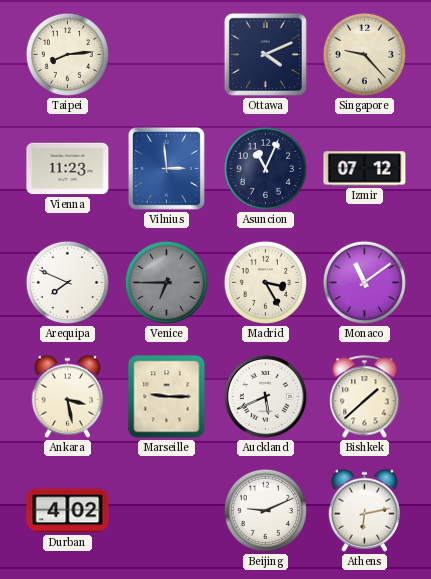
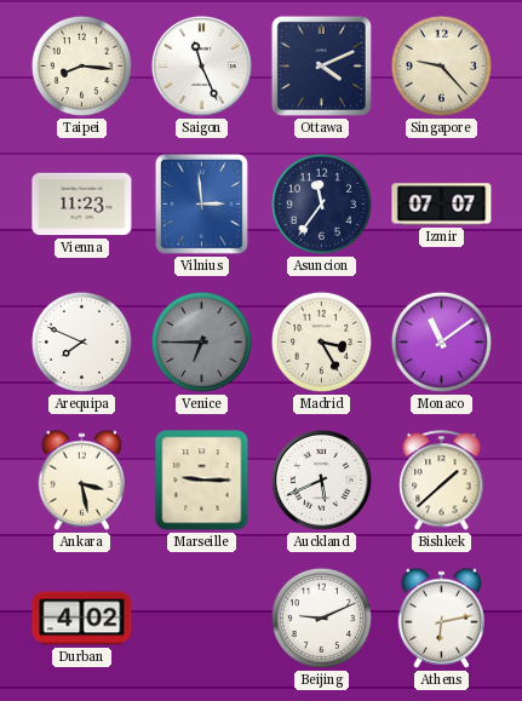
Taipei: 8:14 -> 8:16
Saigon: none -> 11:26
Asuncion: 11:04 -> 11:36
Izmir: 07:12 -> 07:07
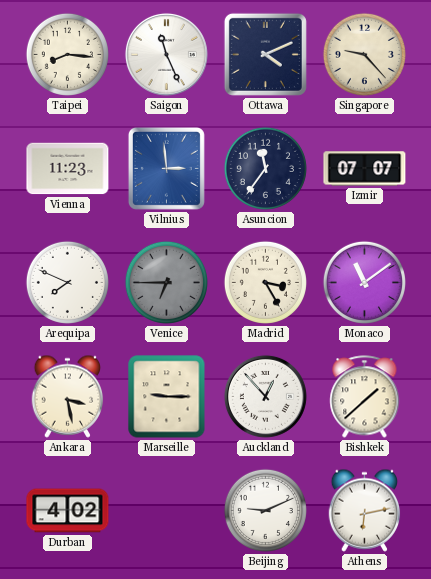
Auckland: 5:41 -> 12:53
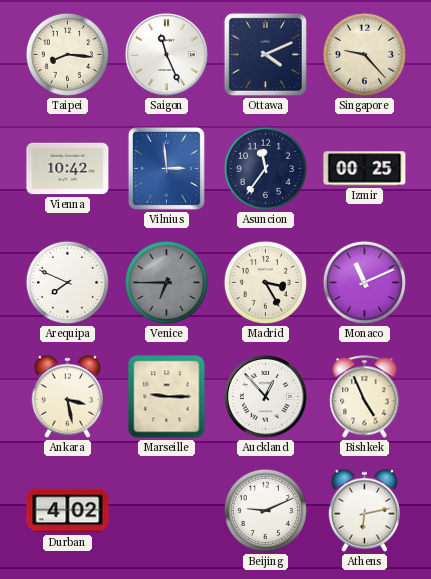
Vienna: 11:23 -> 10:42
Izmir: 07:07 -> 00:25
Monaco: 11:09 -> 11:11
Bishkek: 1:38 -> 4:56
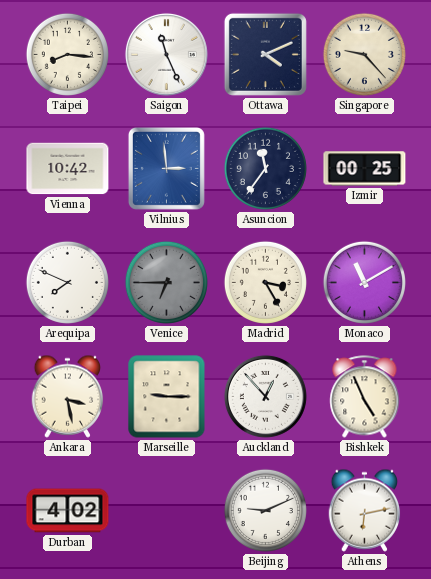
Monaco: 11:11 -> 11:10
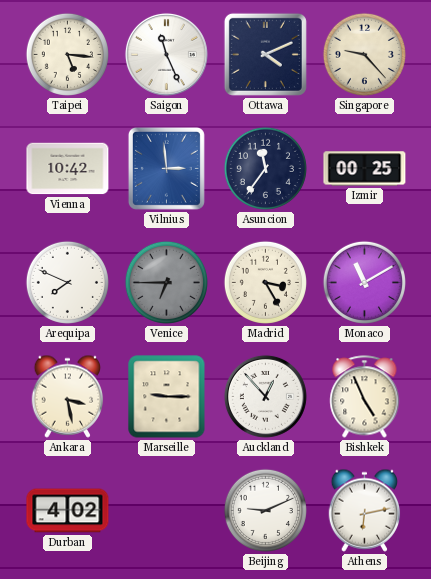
Taipei: 8:16 -> 5:16
